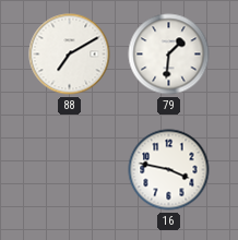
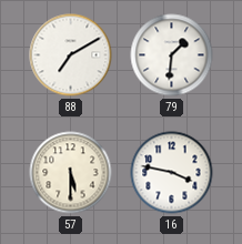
57: none -> 5:30
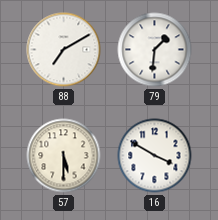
16: 3:47 -> 3:50
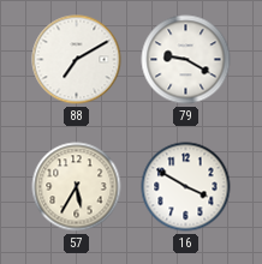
79: 1:31 -> 9:20
57: 5:30 -> 5:35
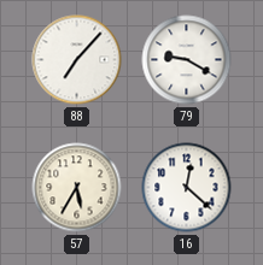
88: 7:10 -> 7:07
16: 3:50 -> 12:22
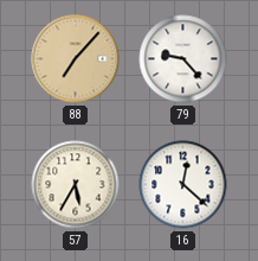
88 dial: white -> champagne
79: 9:20 -> 9:23
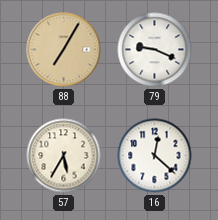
88: 7:07 -> 7:05
79: 9:23 -> 9:19
